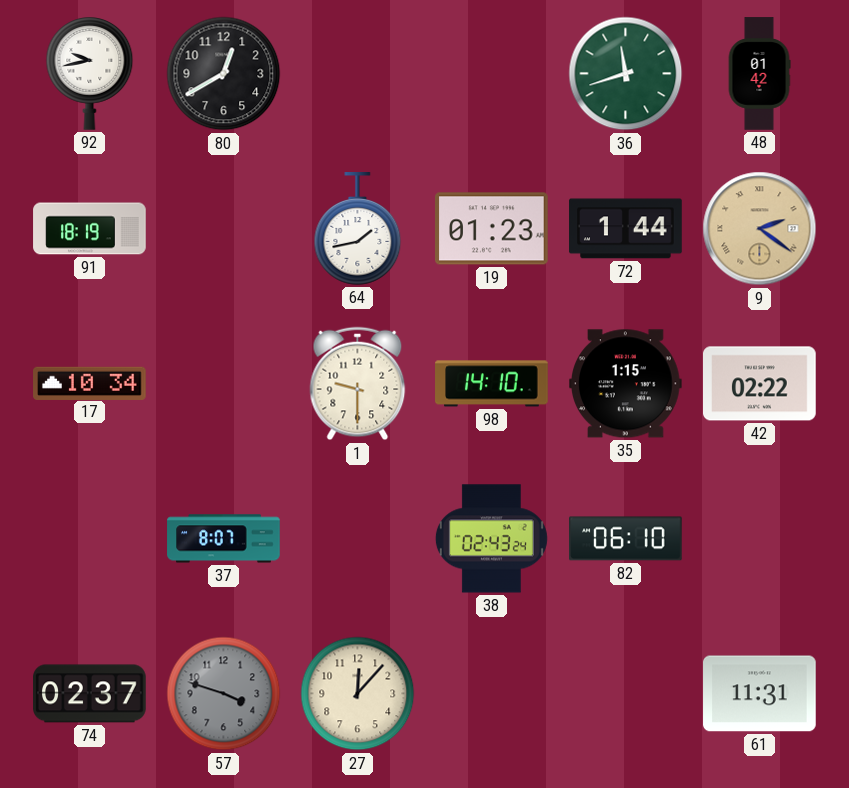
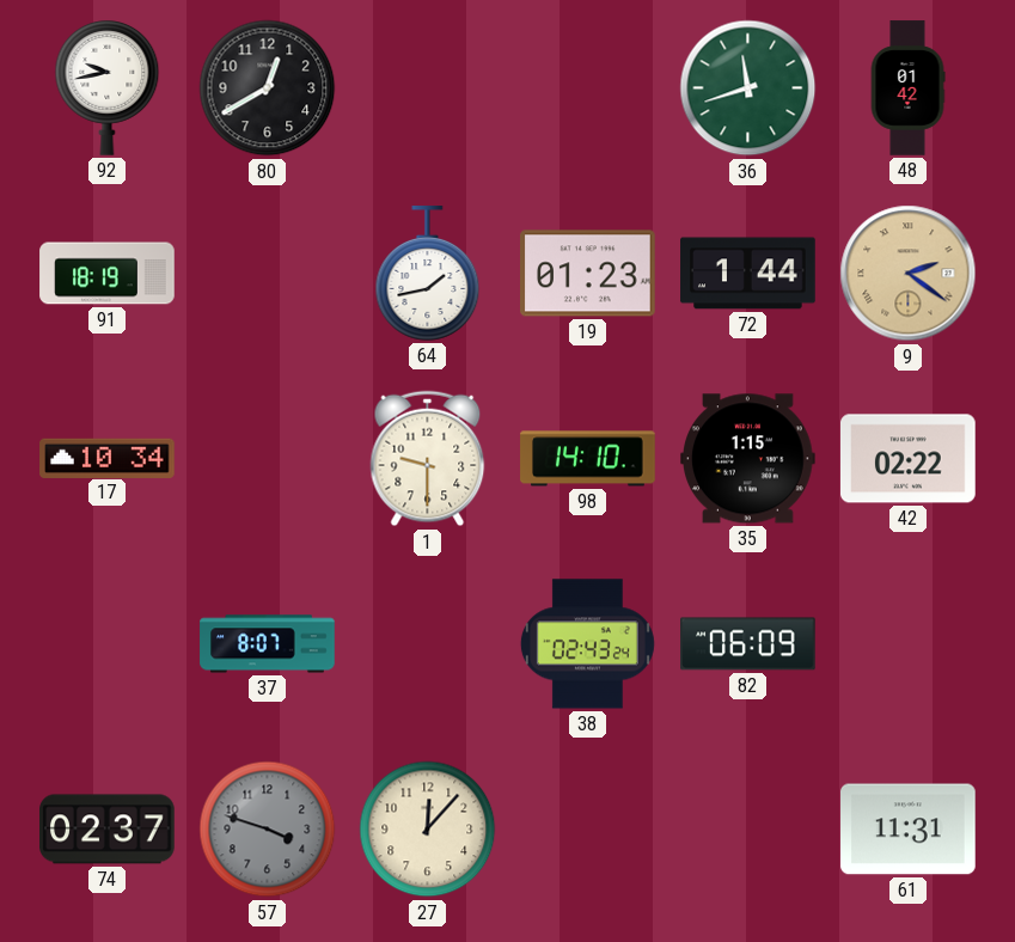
82: 06:10 -> 06:09
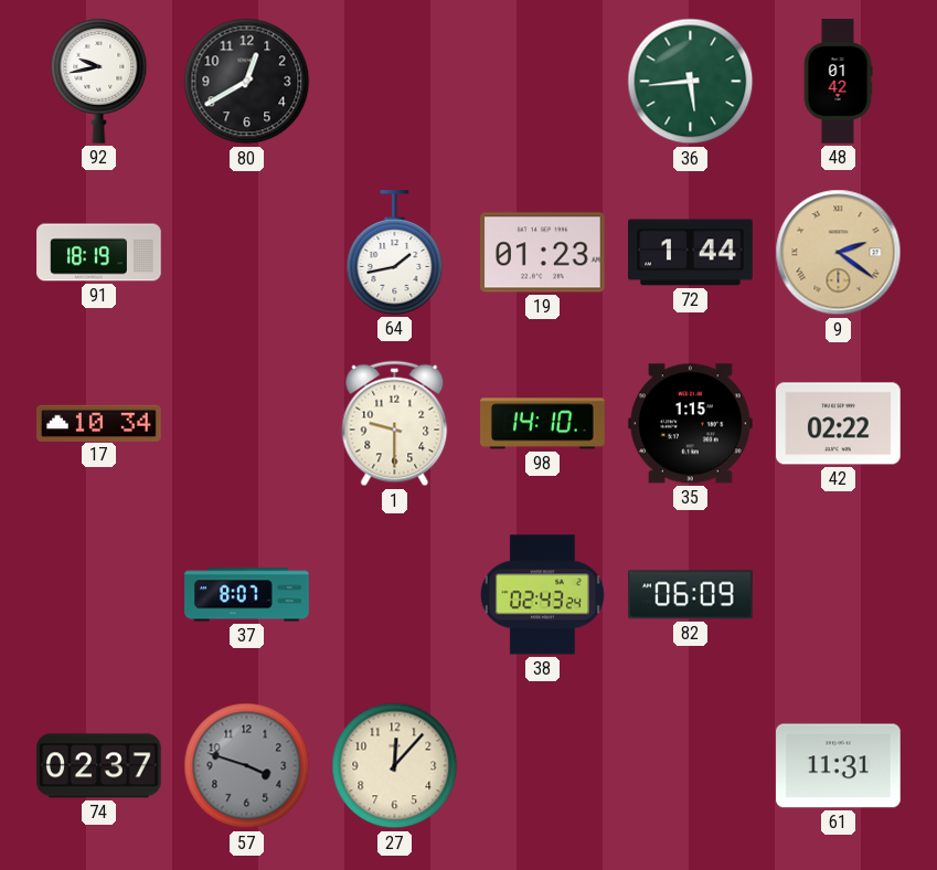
36: 11:42 -> 5:44
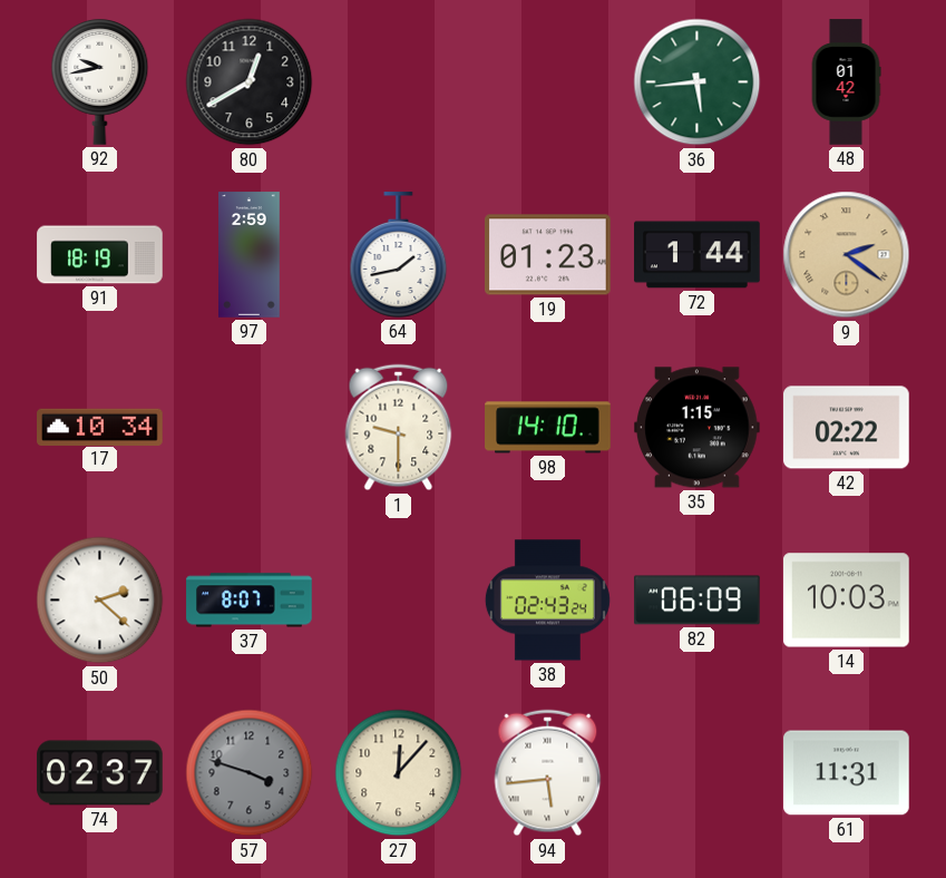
97: none -> 2:59
50: none -> 2:22
14: none -> 10:03
94: none -> 5:44
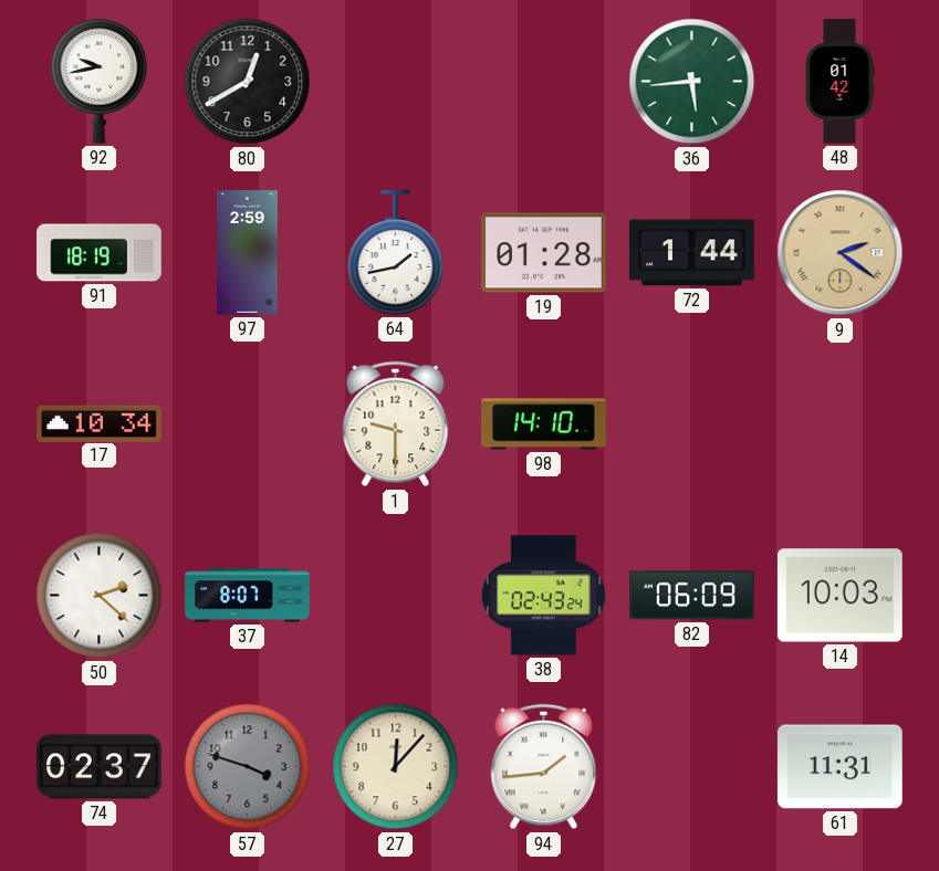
19: 01:23 -> 01:28
35: 1:15 -> none
42: 02:22 -> none
94: 5:44 -> 1:44
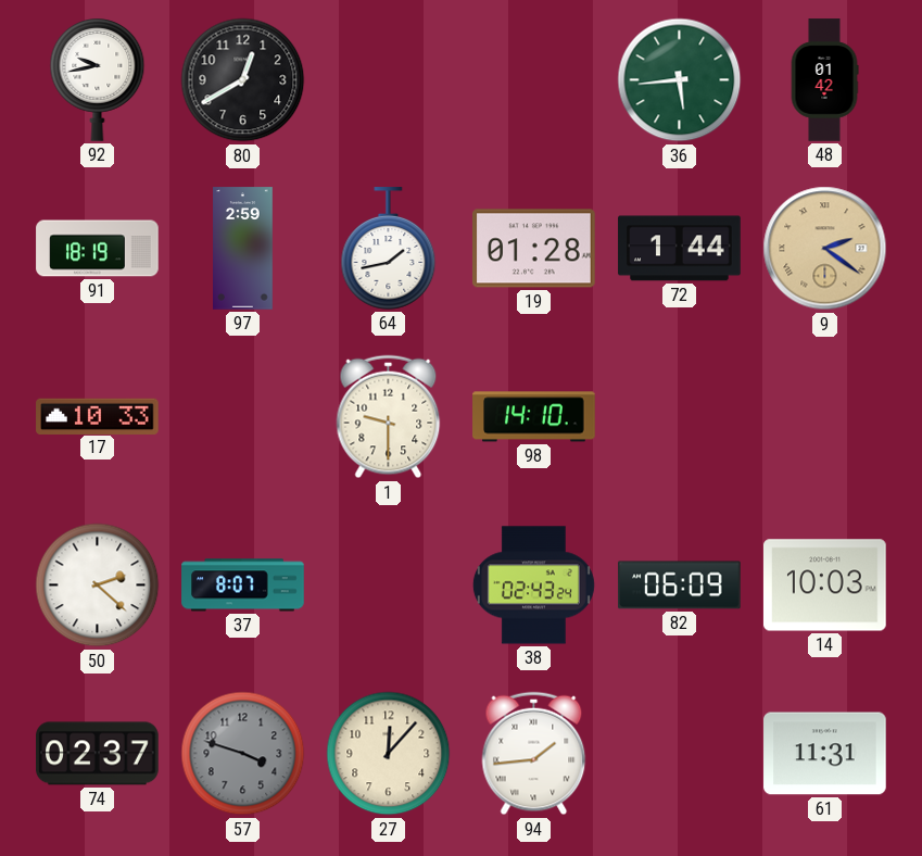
17: 10:34 -> 10:33
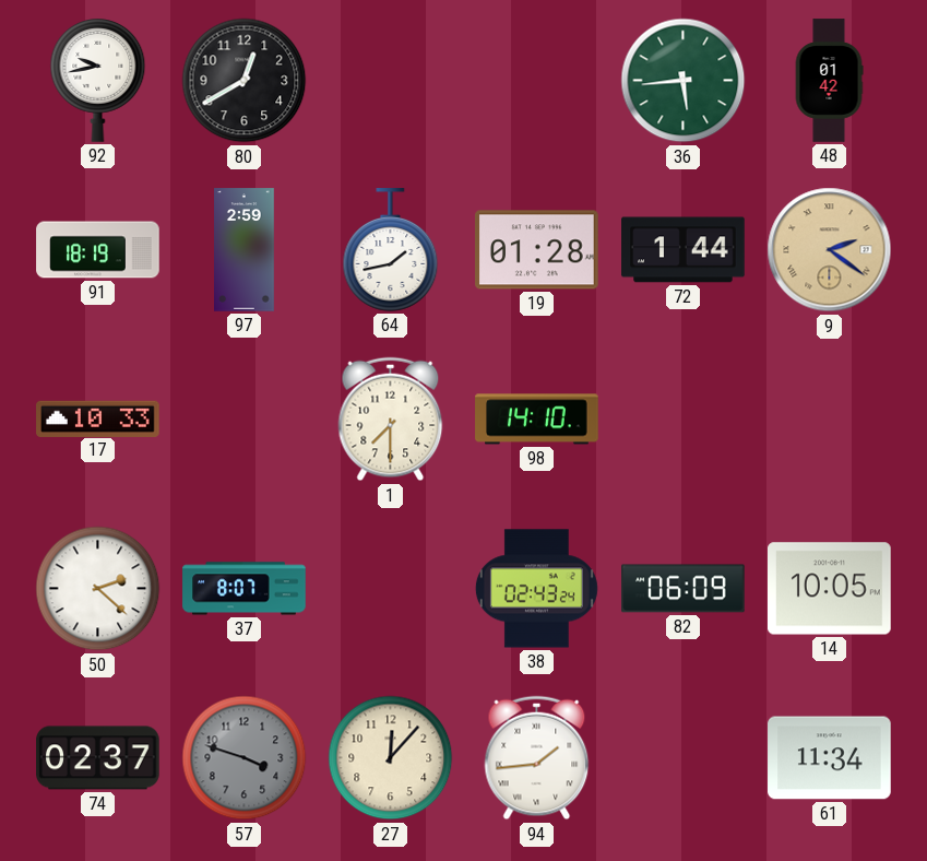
1: 9:30 -> 7:30
14: 10:03 -> 10:05
61: 11:31 -> 11:34
